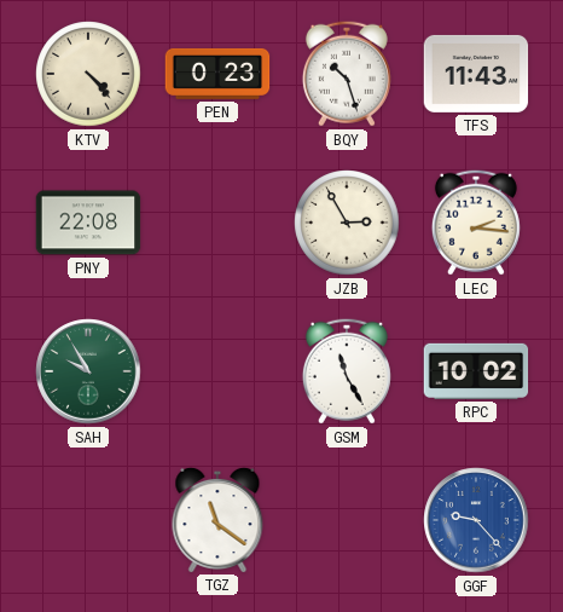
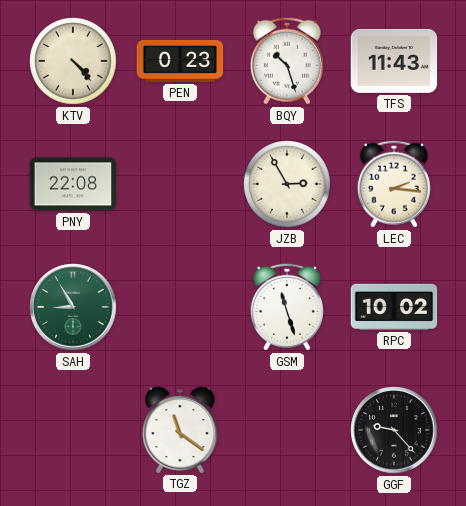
SAH: 9:55 -> 8:55
GSM: 11:25 -> 11:27
GGF dial: blue -> black
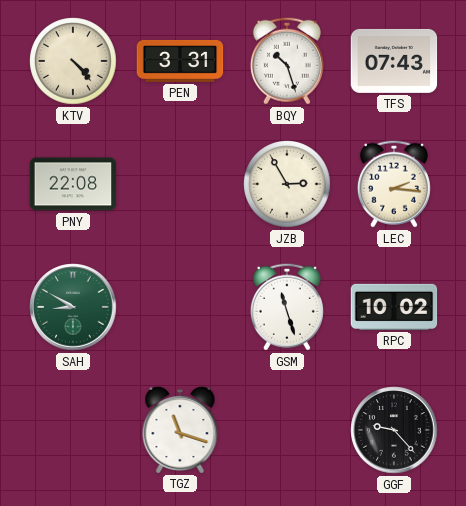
PEN: 0:23 -> 3:31
TFS: 11:43 -> 07:43
SAH: 8:55 -> 8:50
TGZ: 11:21 -> 11:18
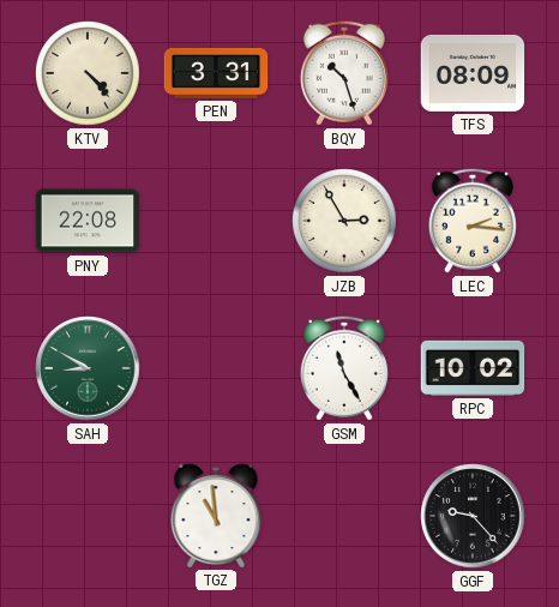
TFS: 07:43 -> 08:09
GSM: 11:27 -> 11:25
TGZ: 11:18 -> 10:59
